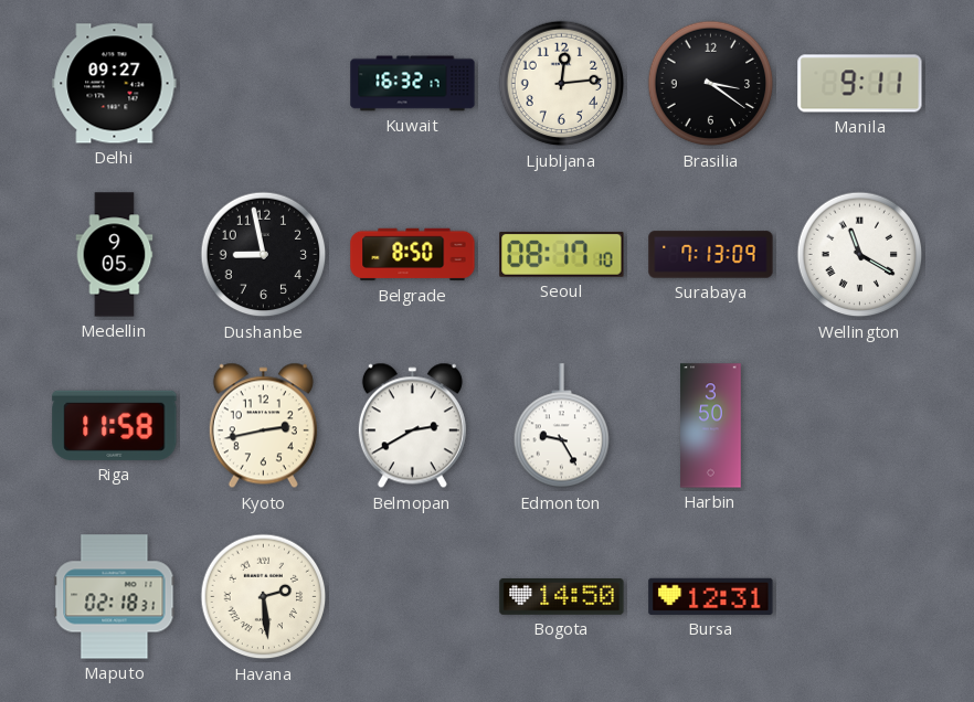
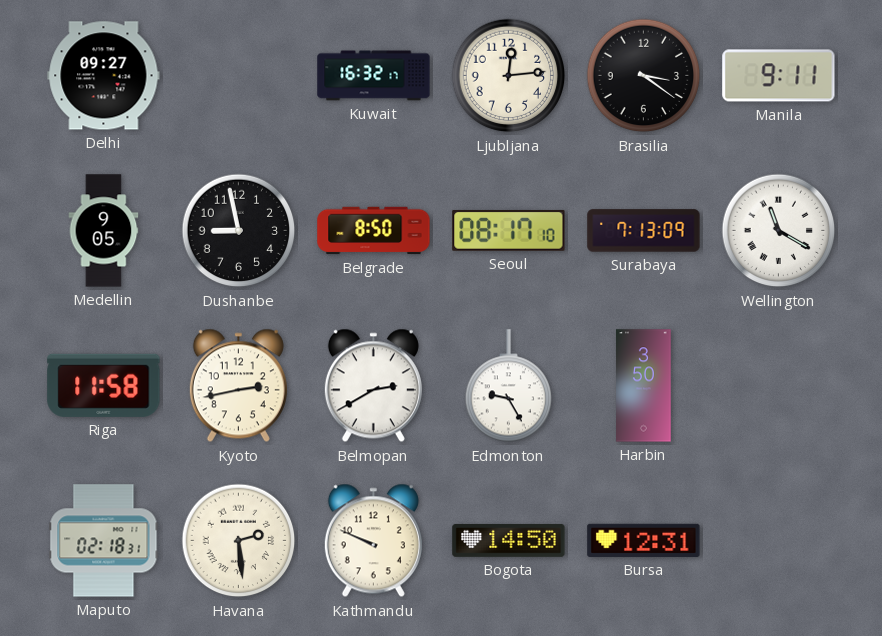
Kathmandu: none -> 9:49
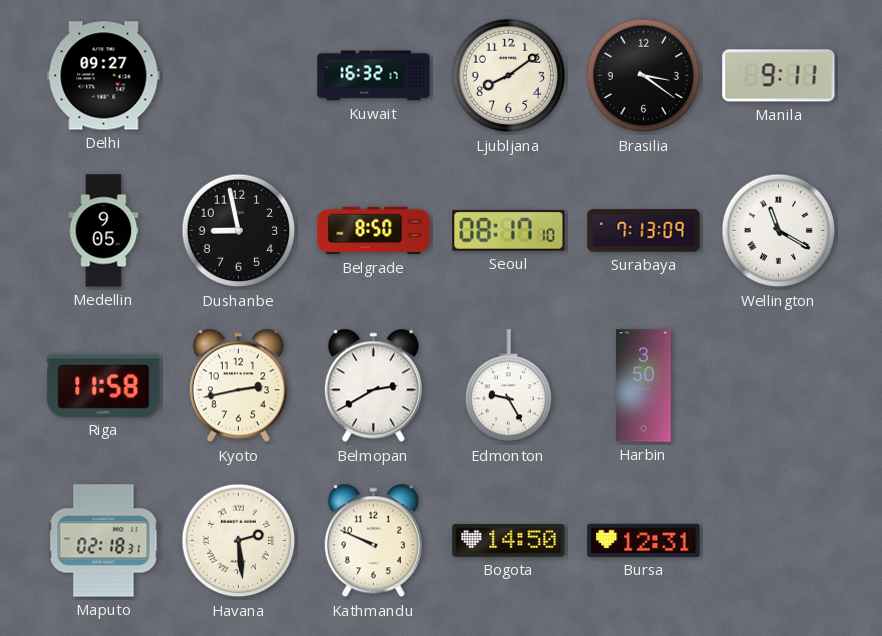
Ljubljana: 12:14 -> 8:09
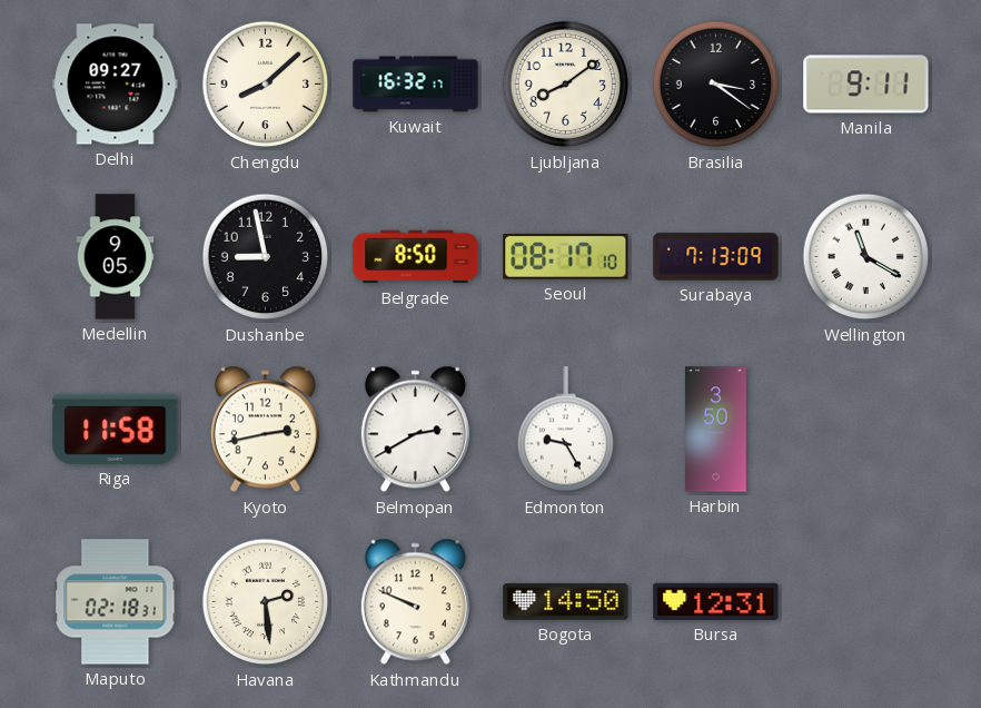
Chengdu: none -> 8:08
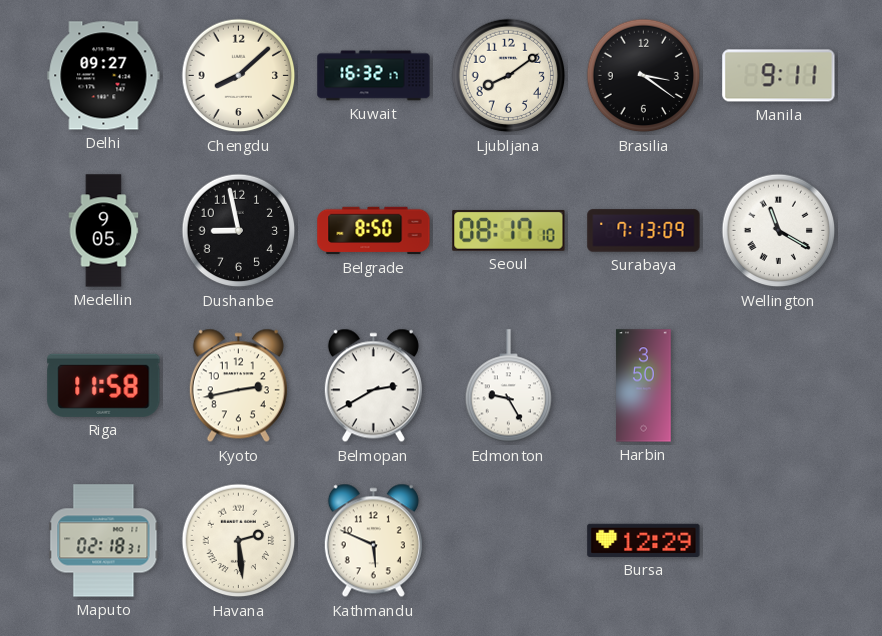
Kathmandu: 9:49 -> 5:49
Bogota: 14:50 -> none
Bursa: 12:31 -> 12:29
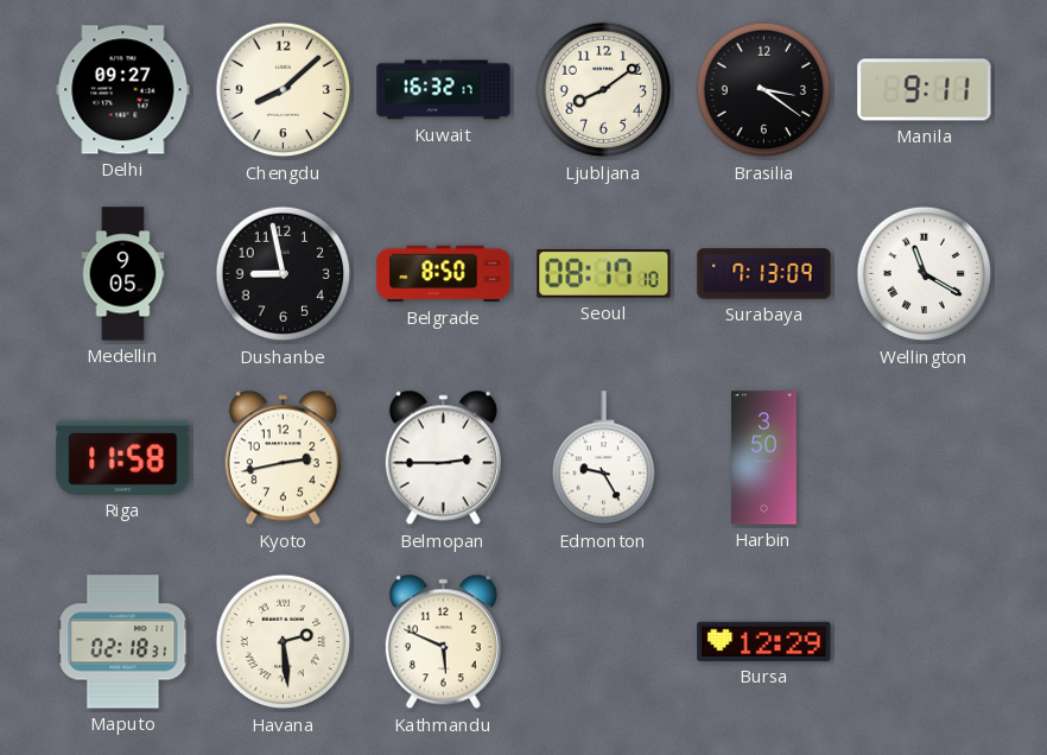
Belmopan: 2:40 -> 2:45
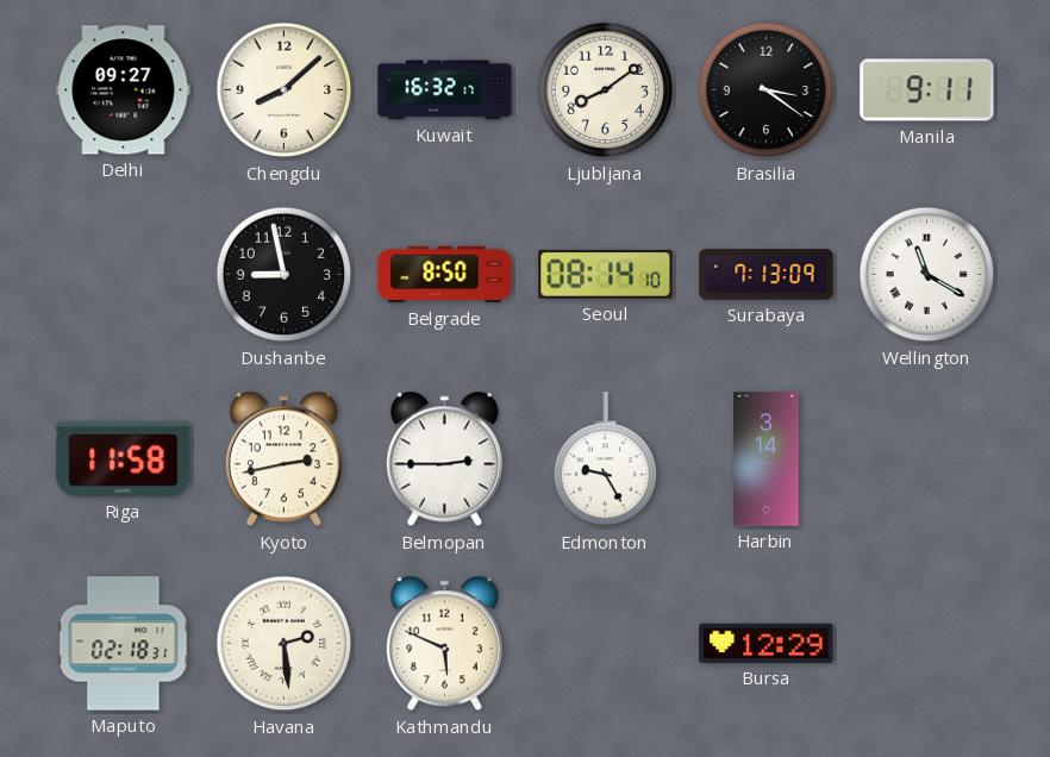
Medellin: 9:05 -> none
Seoul: 08:17 -> 08:14
Harbin: 3:50 -> 3:14
